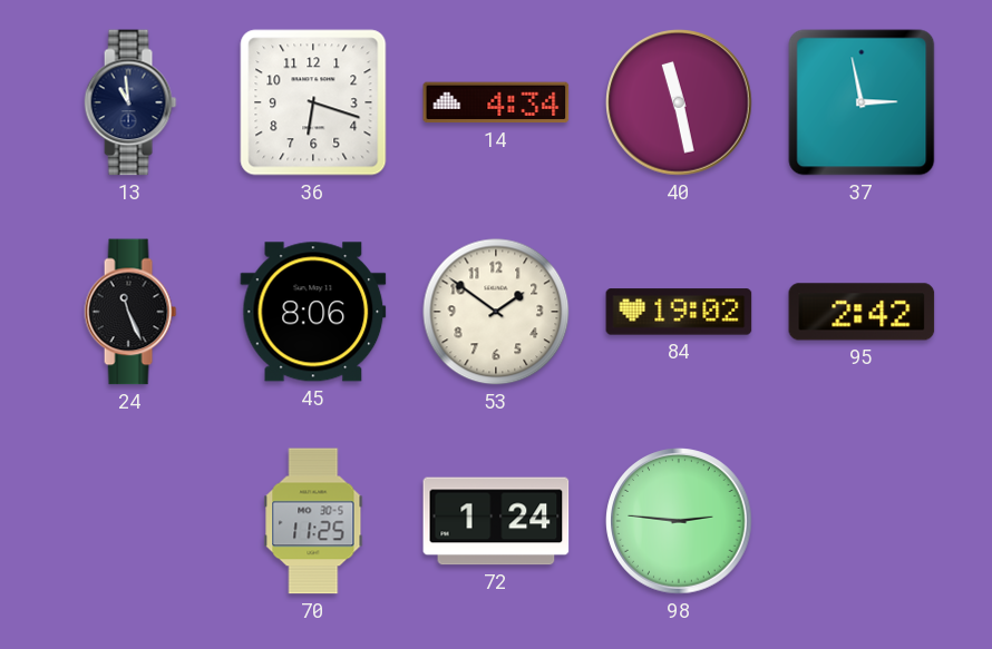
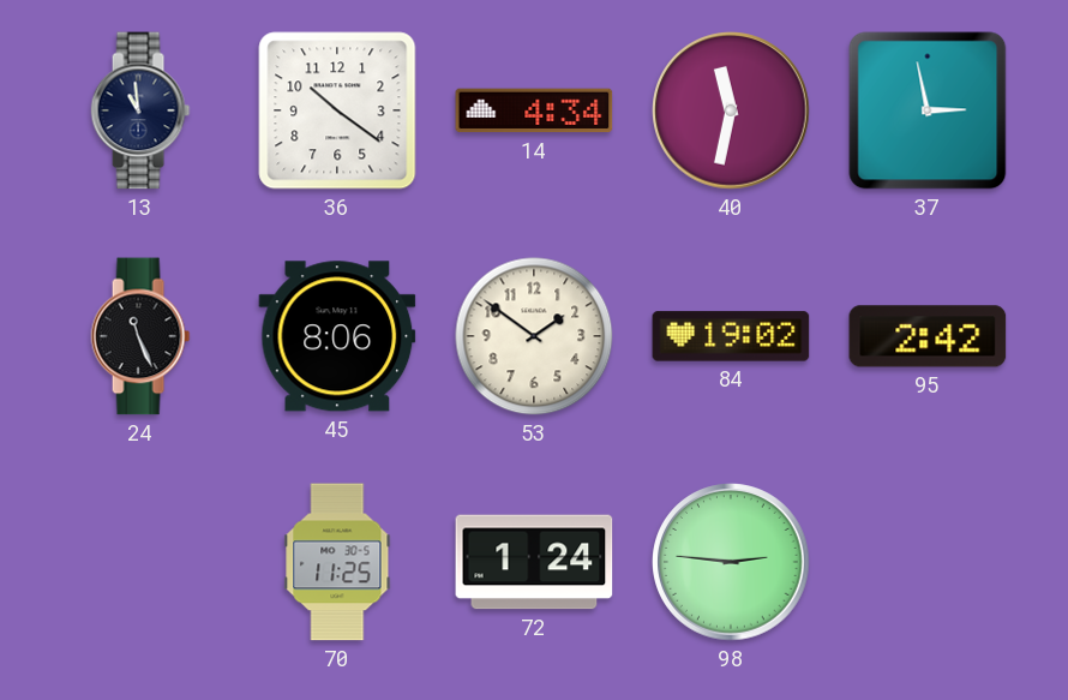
36: 6:18 -> 10:21
40: 11:28 -> 11:32
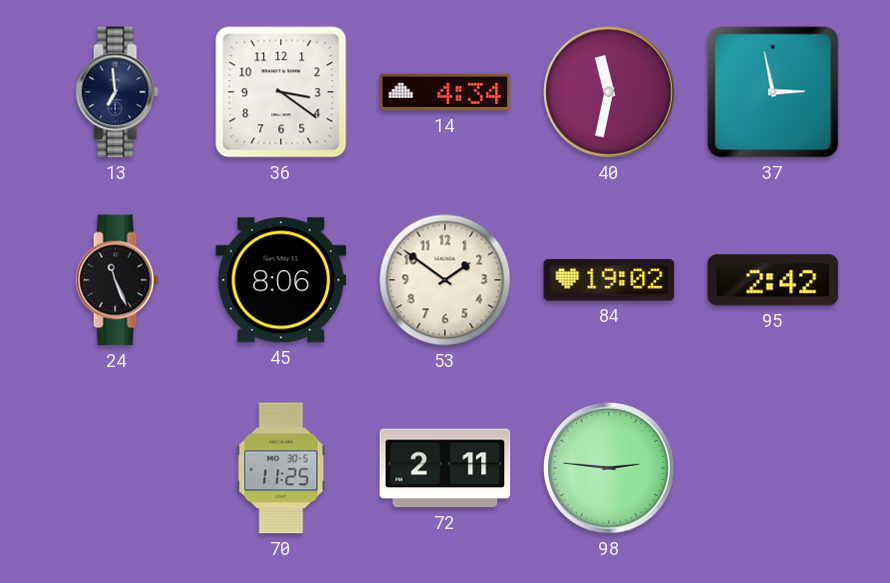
13: 10:59 -> 6:59
36: 10:21 -> 3:21
72: 1:24 -> 2:11
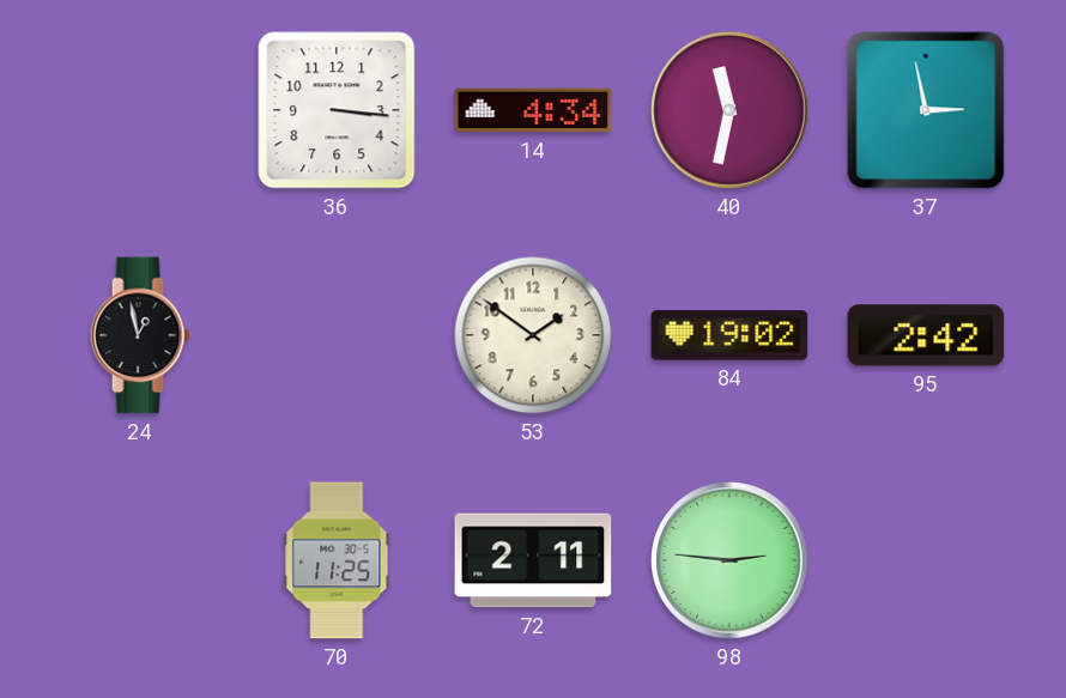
13: 6:59 -> none
36: 3:21 -> 3:16
24: 11:26 -> 12:58
45: 8:06 -> none
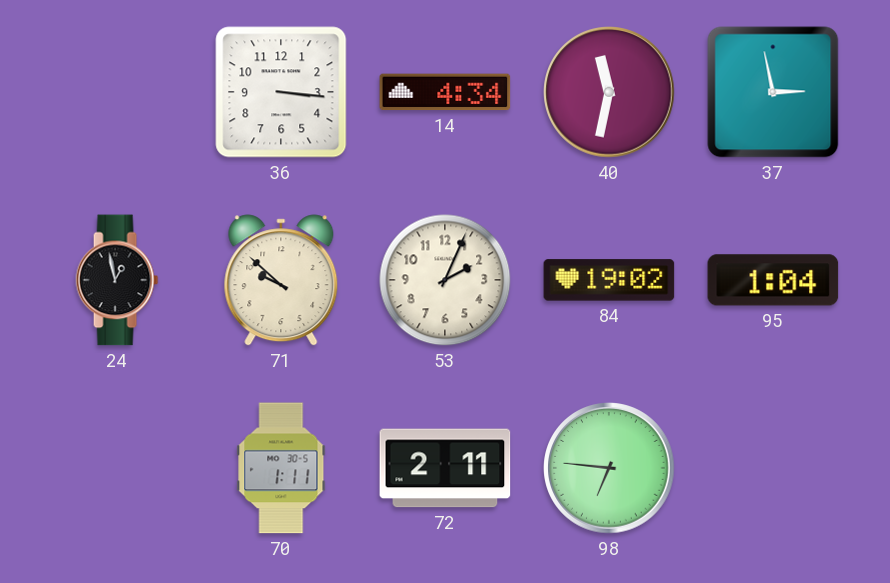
71: none -> 9:52
53: 1:51 -> 2:04
95: 2:42 -> 1:04
70: 11:25 -> 1:11
98: 2:46 -> 6:46
